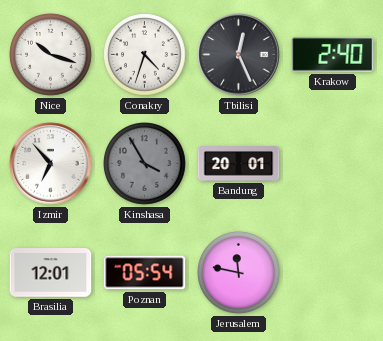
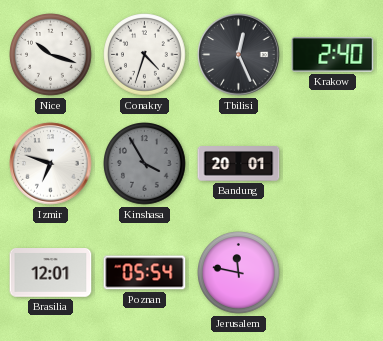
Izmir: 6:53 -> 6:48
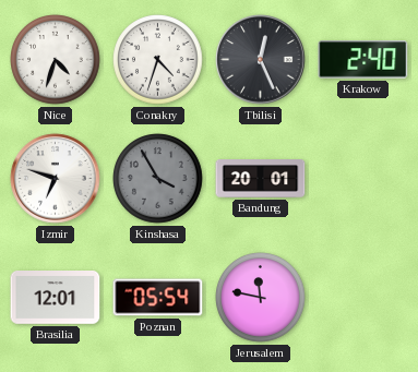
Nice: 10:18 -> 4:33
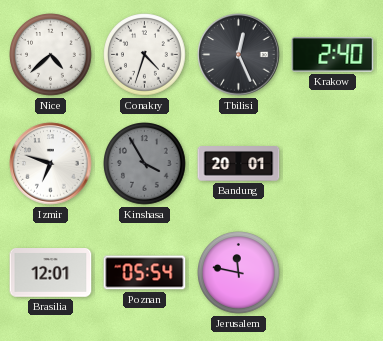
Nice: 4:33 -> 4:38
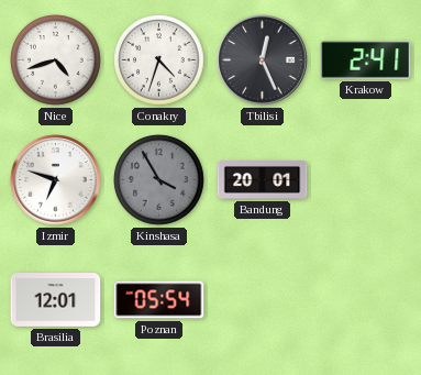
Nice: 4:38 -> 4:42
Krakow: 2:40 -> 2:41
Jerusalem: 11:47 -> none
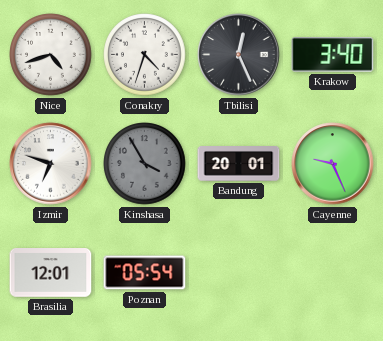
Krakow: 2:41 -> 3:40
Cayenne: none -> 9:26
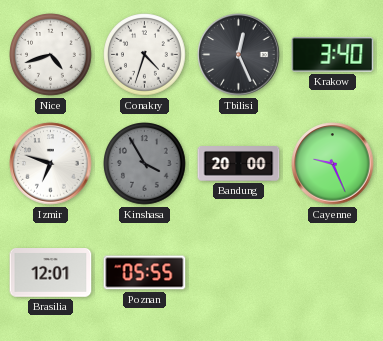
Bandung: 20:01 -> 20:00
Poznan: 05:54 -> 05:55
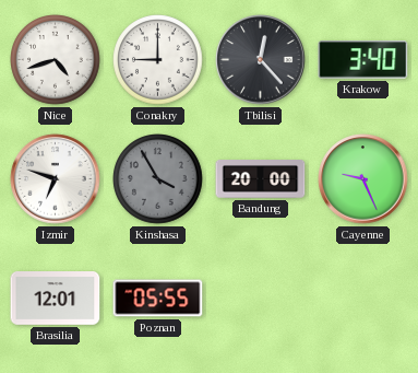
Conakry: 4:33 -> 9:00
Tbilisi: 12:26 -> 12:23
